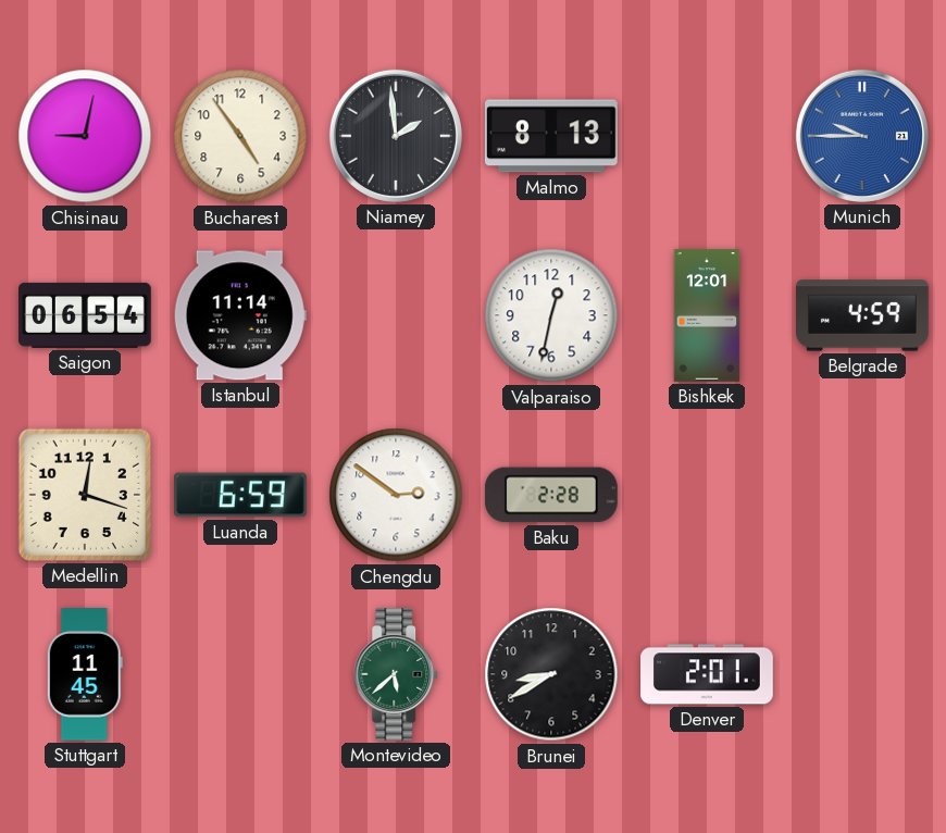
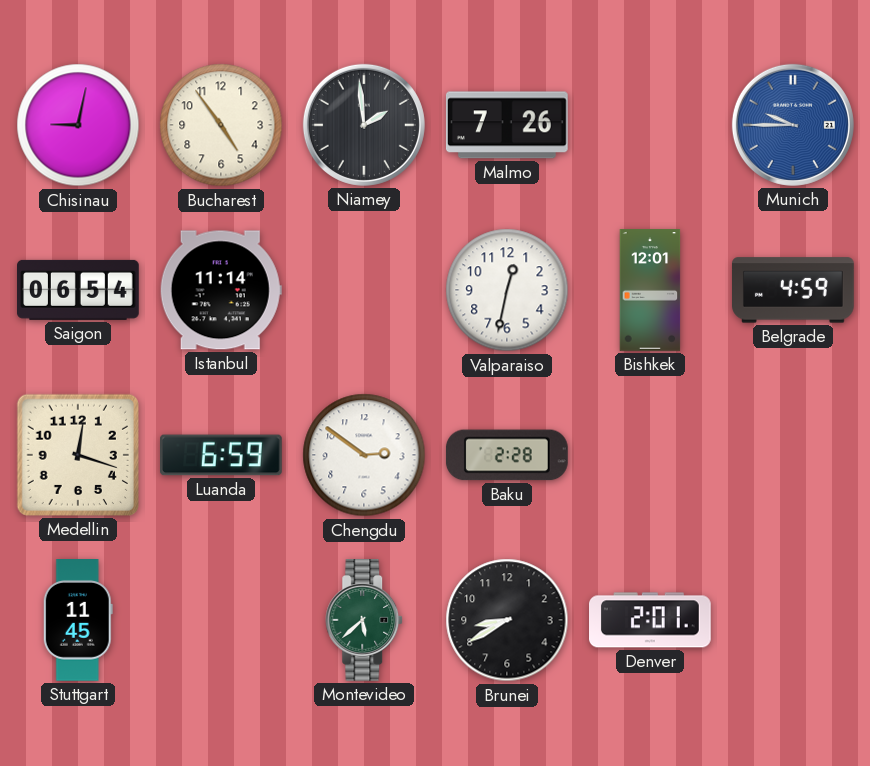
Malmo: 8:13 -> 7:26
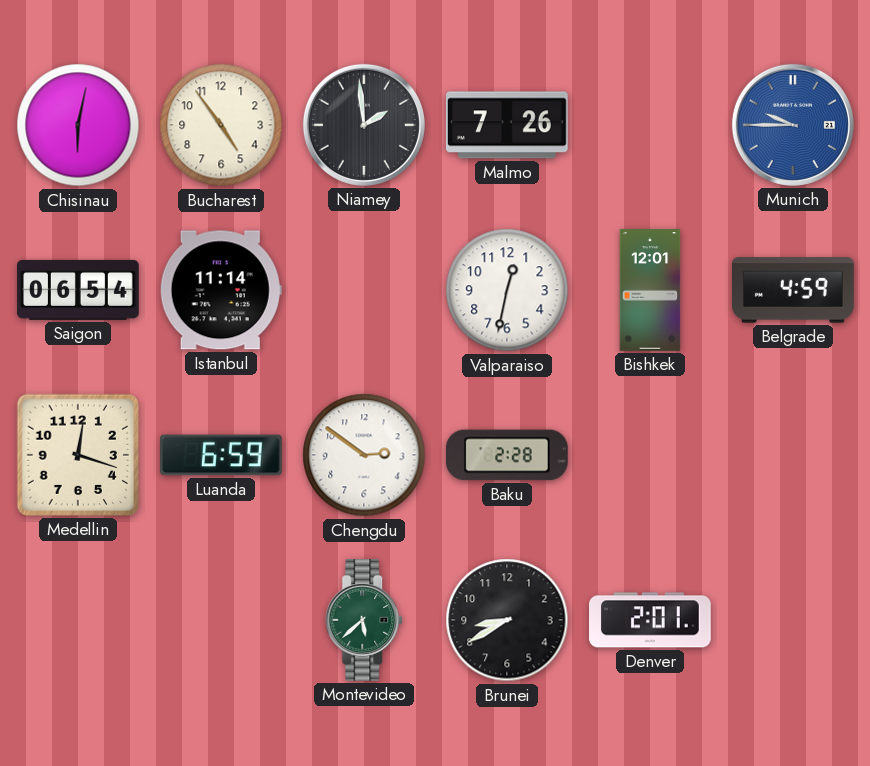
Chisinau: 9:02 -> 6:02
Stuttgart: 11:45 -> none
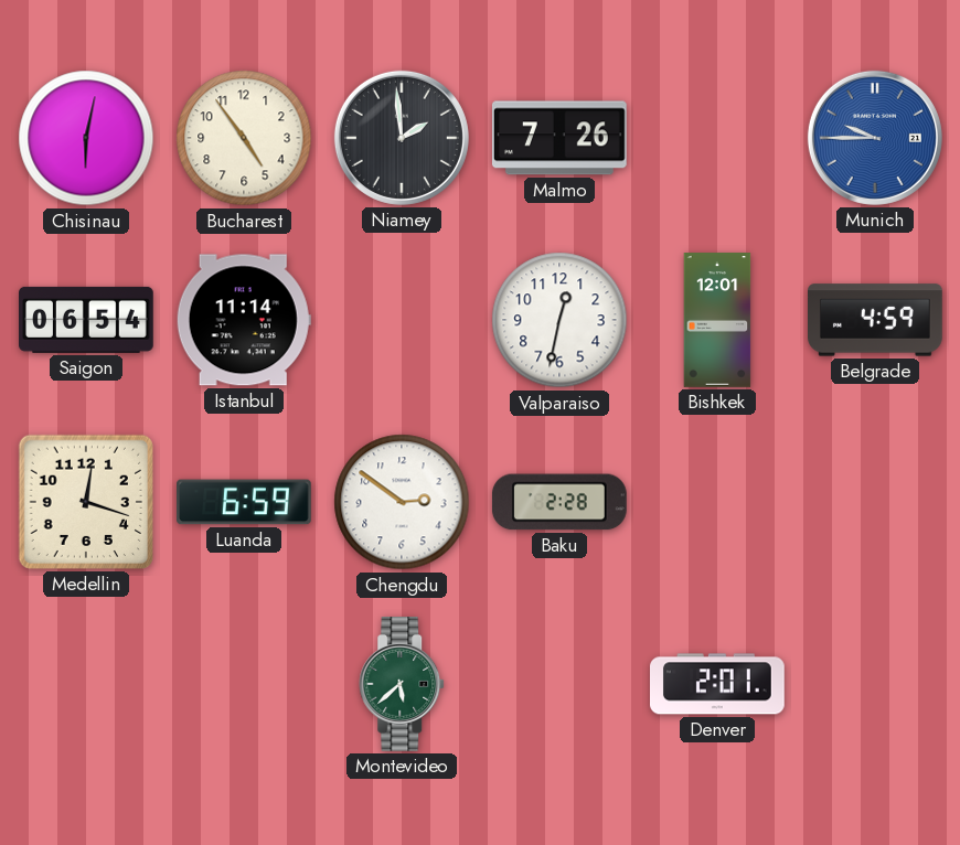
Brunei: 8:40 -> none
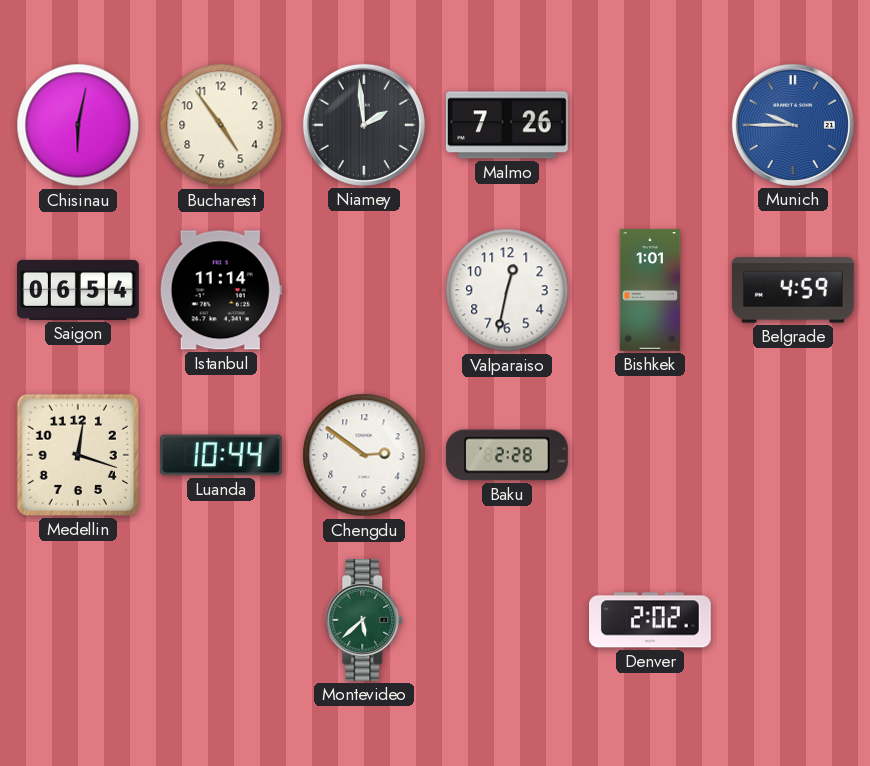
Bishkek: 12:01 -> 1:01
Luanda: 6:59 -> 10:44
Denver: 2:01 -> 2:02
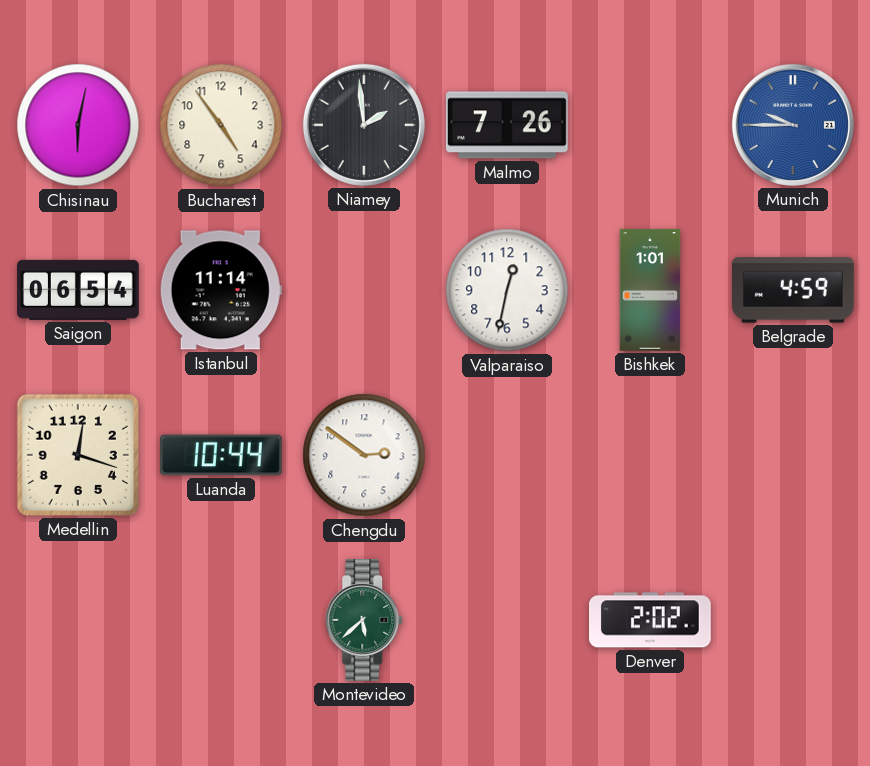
Baku: 2:28 -> none
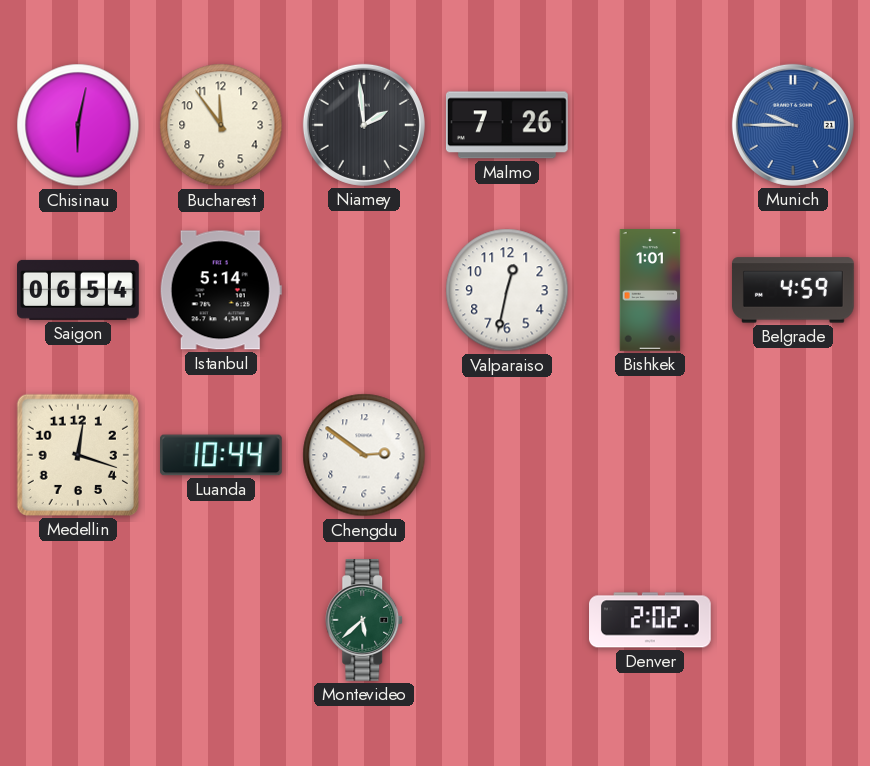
Bucharest: 4:54 -> 11:54
Istanbul: 11:14 -> 5:14
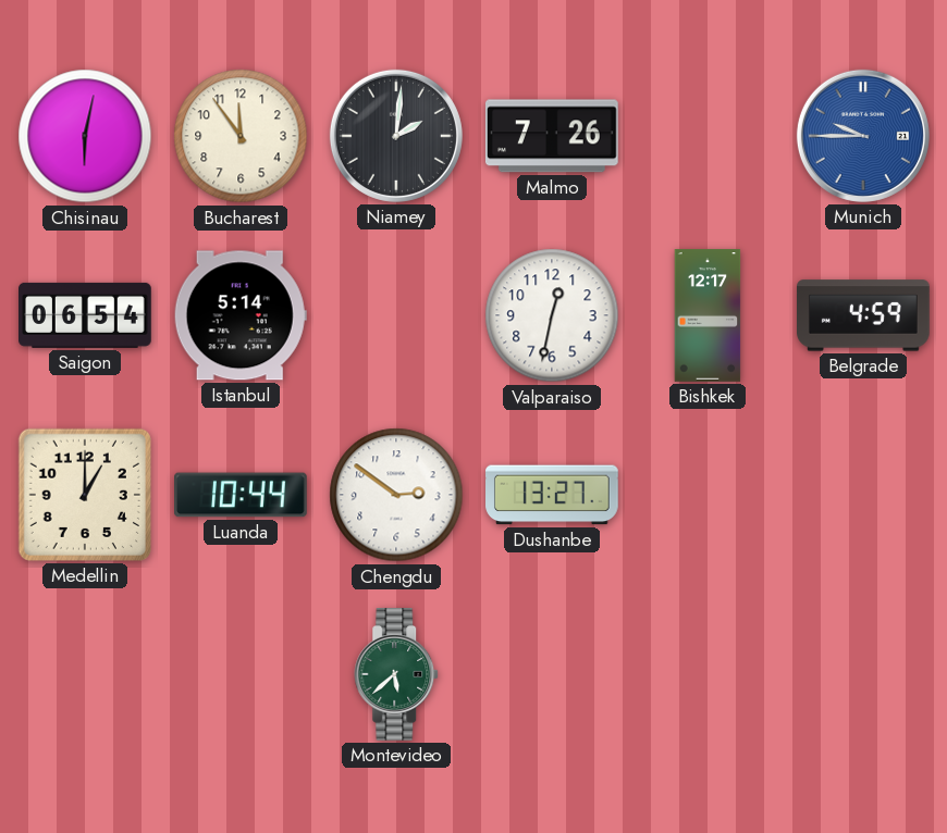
Niamey: 1:59 -> 2:01
Bishkek: 1:01 -> 12:17
Medellin: 12:18 -> 1:00
Dushanbe: none -> 13:27
Denver: 2:02 -> none
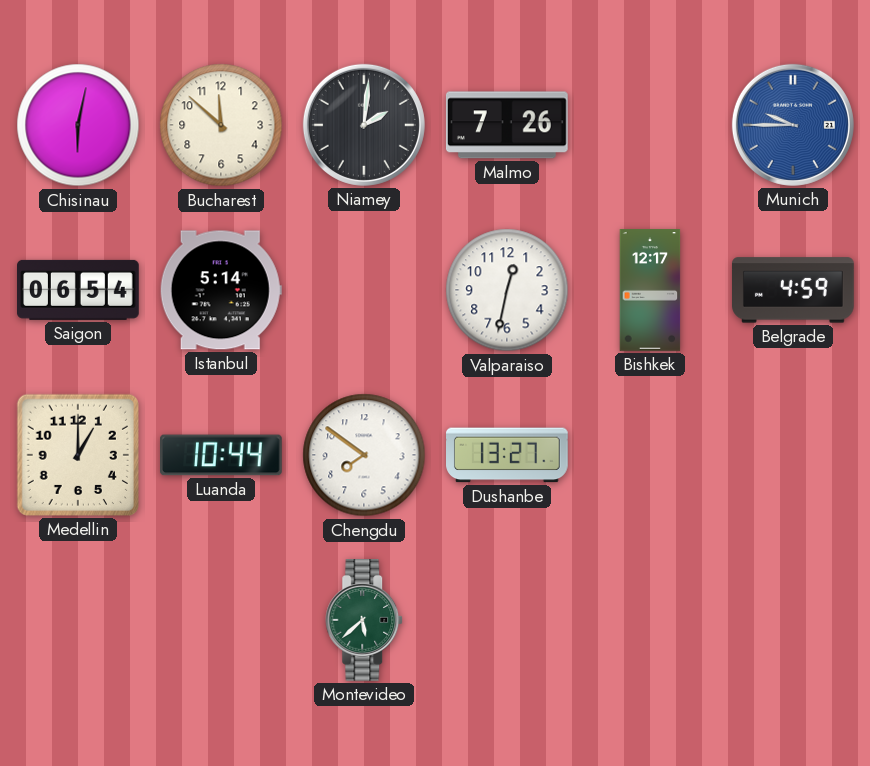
Bucharest: 11:54 -> 11:52
Chengdu: 2:51 -> 7:51
